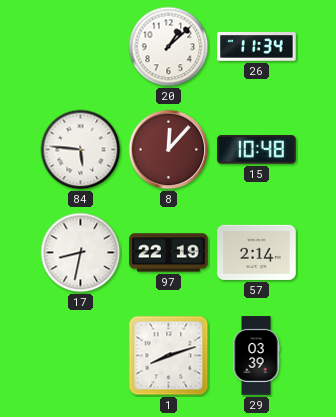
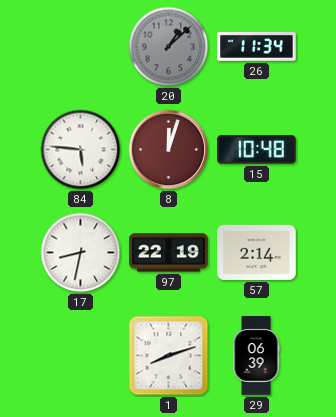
20 dial: white -> grey
8: 12:07 -> 12:03
29: 03:39 -> 06:39
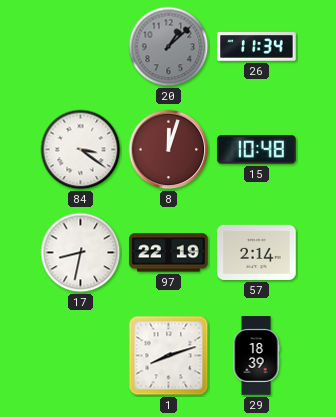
84: 5:46 -> 3:21
29: 06:39 -> 18:39
